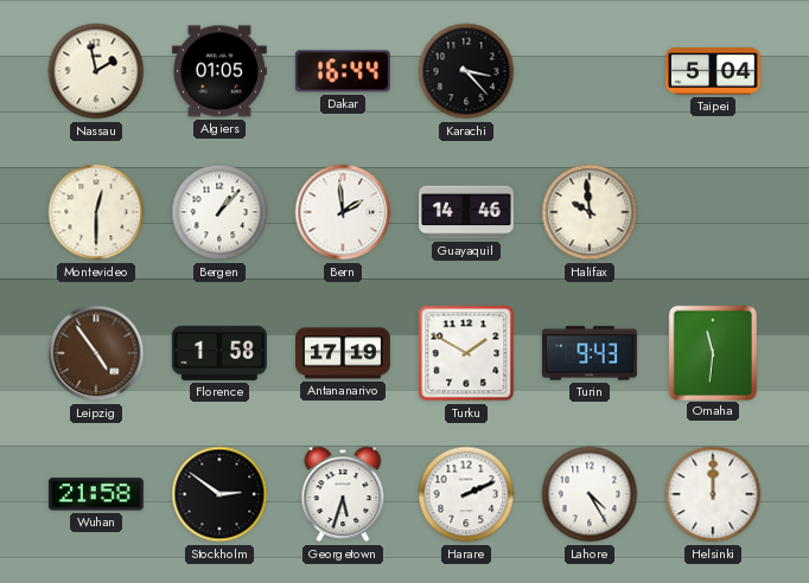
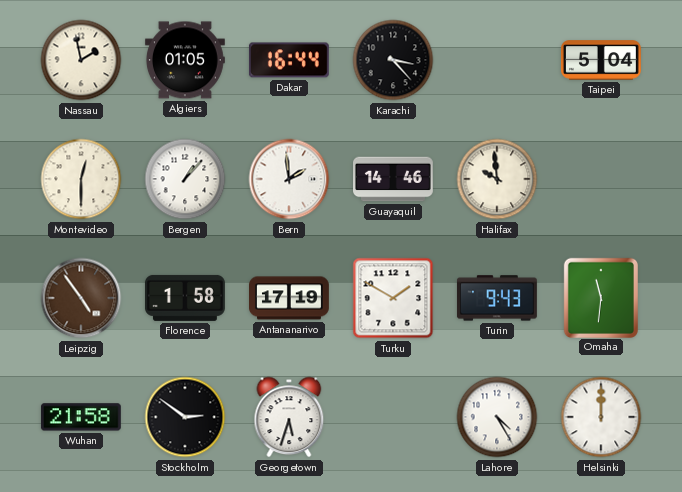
Harare: 2:11 -> none
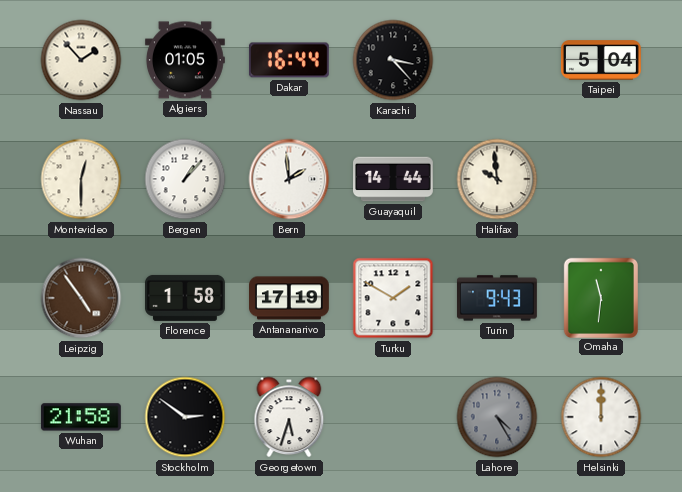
Nassau: 1:58 -> 1:53
Guayaquil: 14:46 -> 14:44
Lahore dial: white -> grey
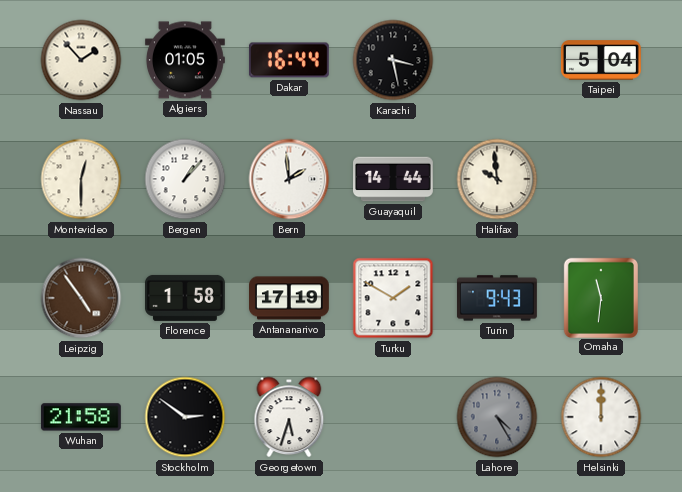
Karachi: 3:23 -> 3:28
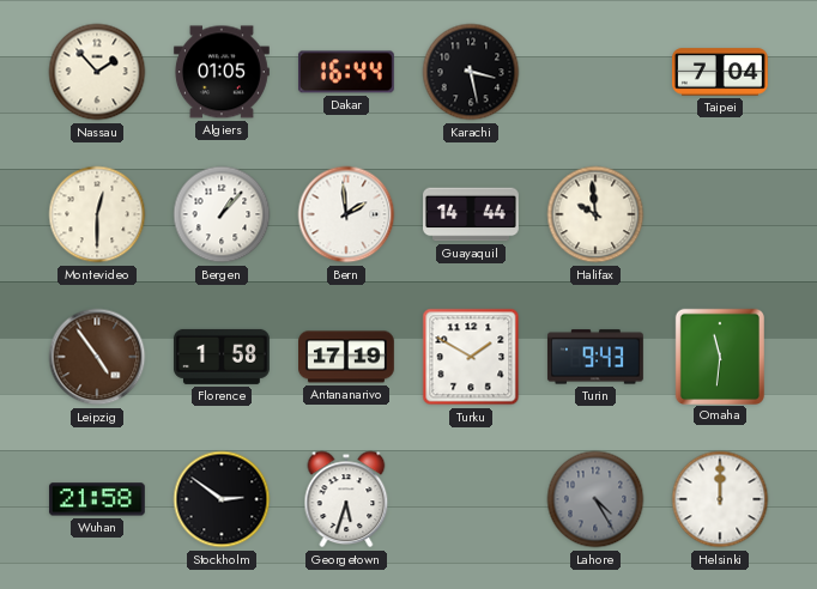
Taipei: 5:04 -> 7:04
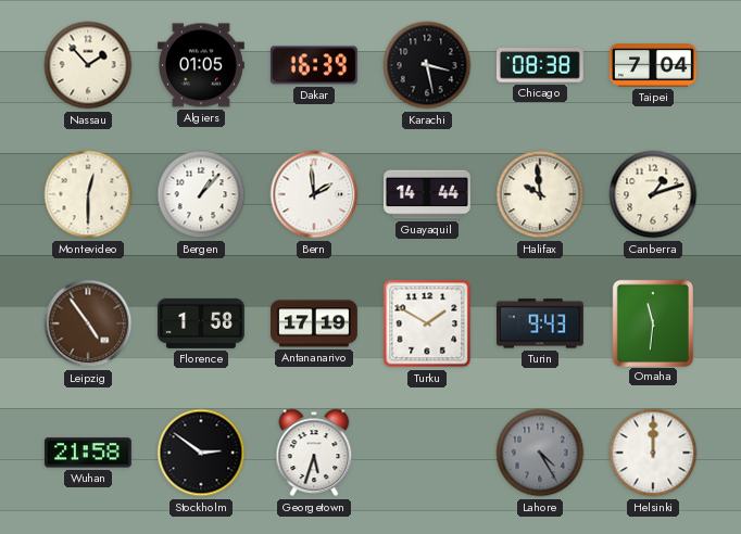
Dakar: 16:44 -> 16:39
Chicago: none -> 08:38
Canberra: none -> 1:12
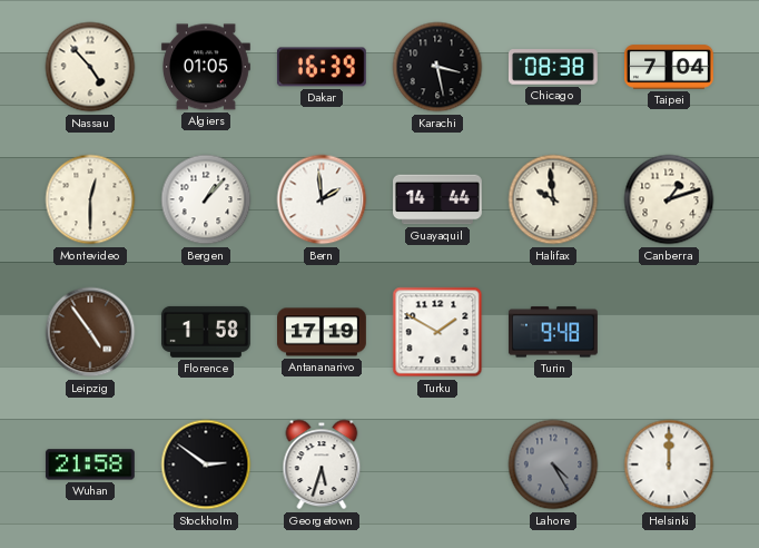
Nassau: 1:53 -> 4:53
Turin: 9:43 -> 9:48
Omaha: 11:31 -> none
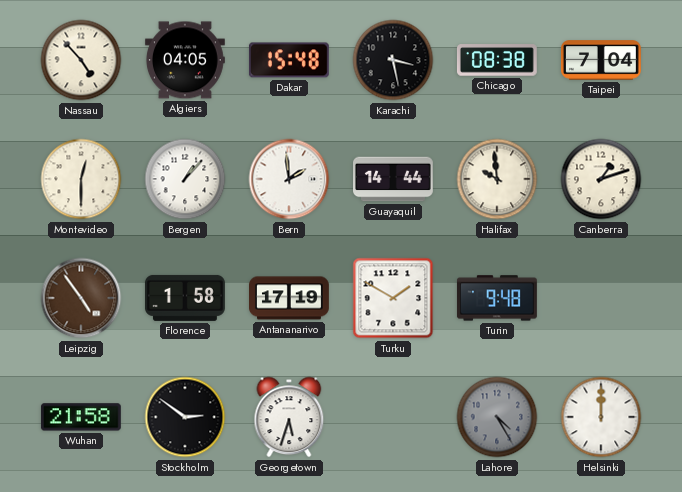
Algiers: 01:05 -> 04:05
Dakar: 16:39 -> 15:48
